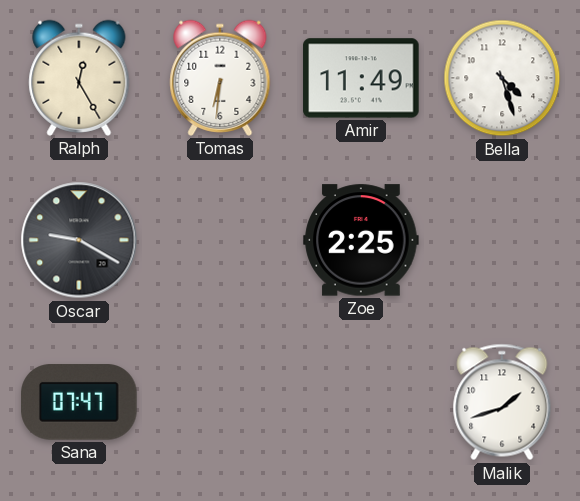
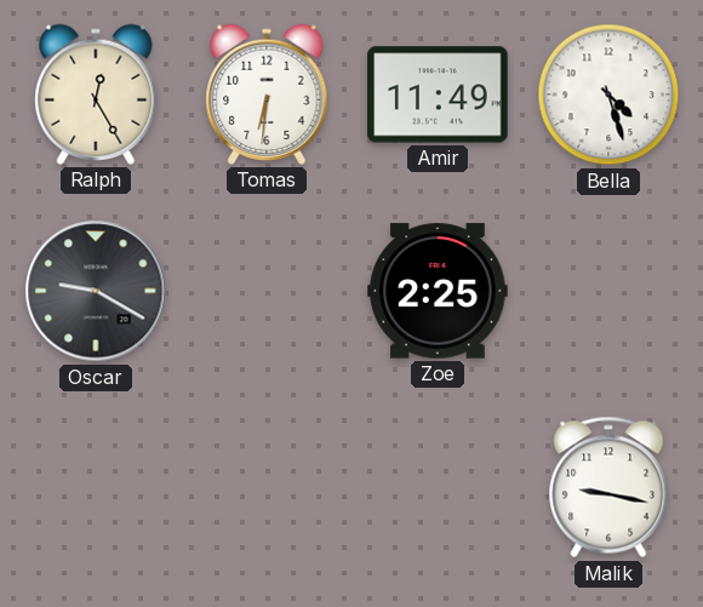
Sana: 07:47 -> none
Malik: 1:42 -> 9:17
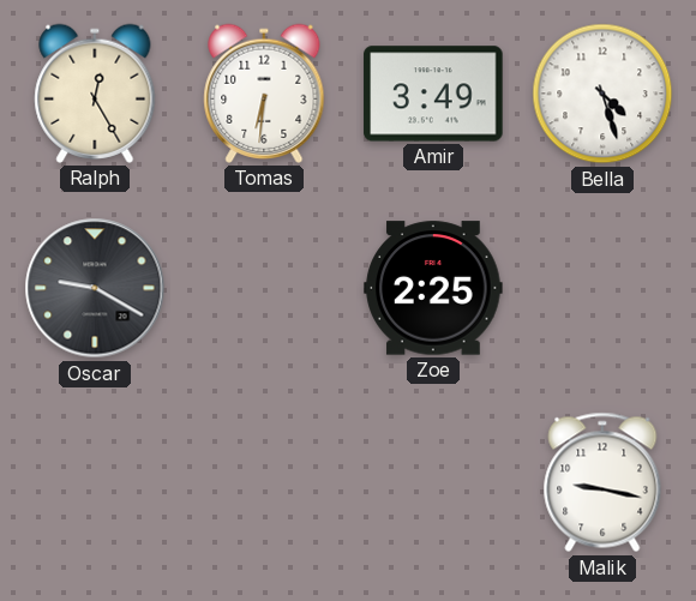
Amir: 11:49 -> 3:49
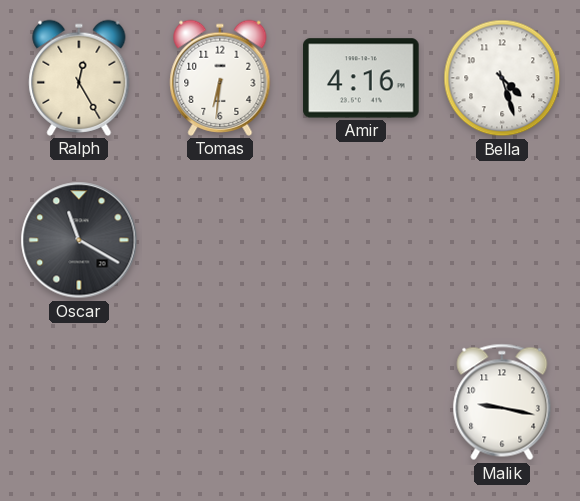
Amir: 3:49 -> 4:16
Oscar: 9:20 -> 11:20
Zoe: 2:25 -> none
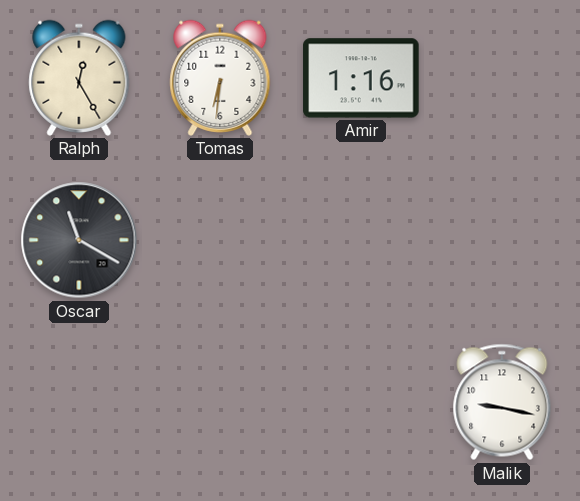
Amir: 4:16 -> 1:16
Bella: 4:27 -> none
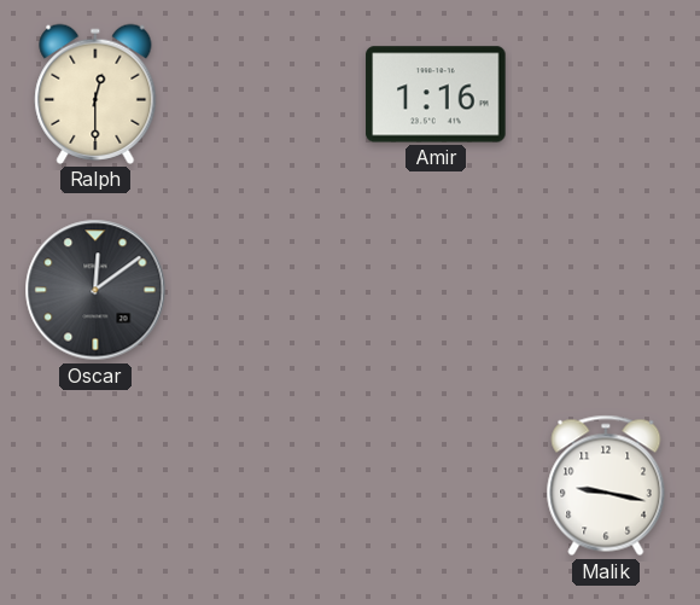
Ralph: 12:25 -> 12:30
Tomas: 6:31 -> none
Oscar: 11:20 -> 12:09
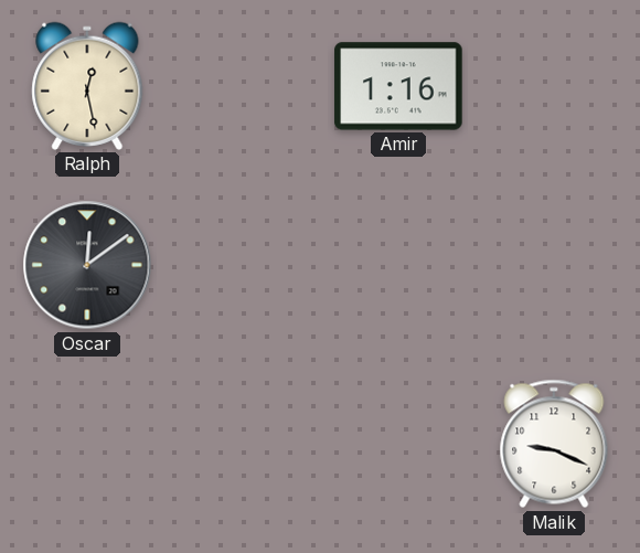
Ralph: 12:30 -> 12:28
Malik: 9:17 -> 9:19
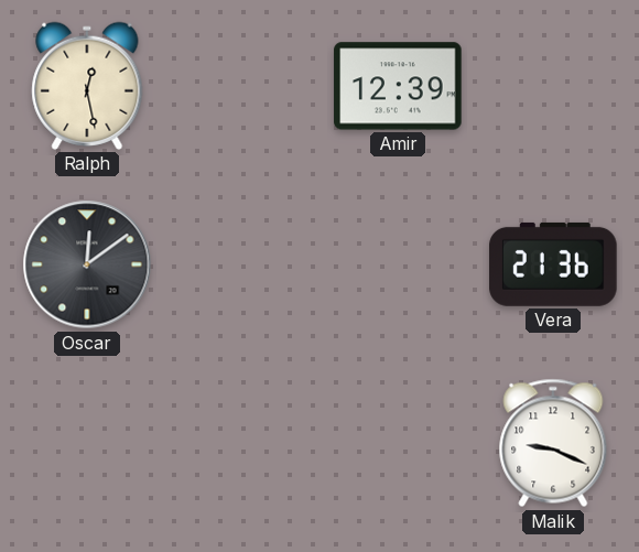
Amir: 1:16 -> 12:39
Vera: none -> 21:36
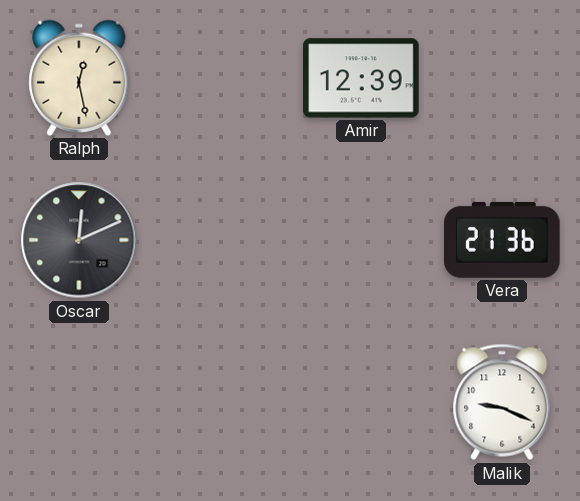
Oscar: 12:09 -> 12:11
